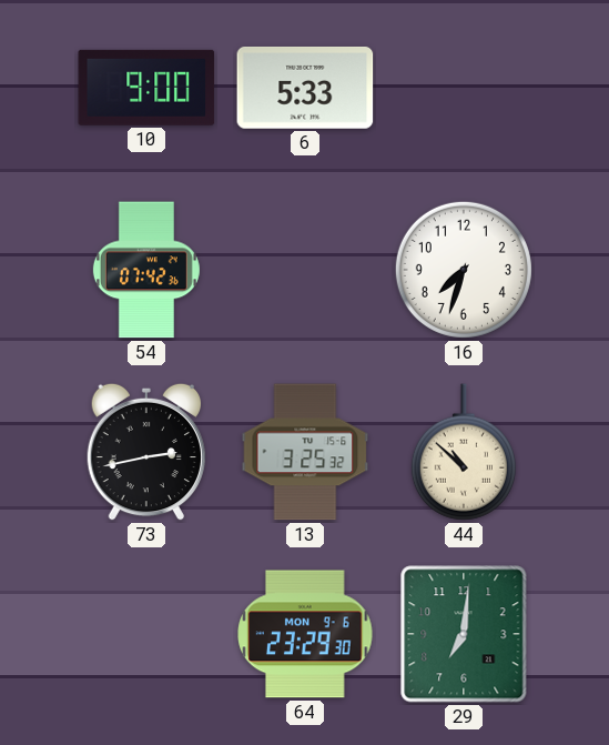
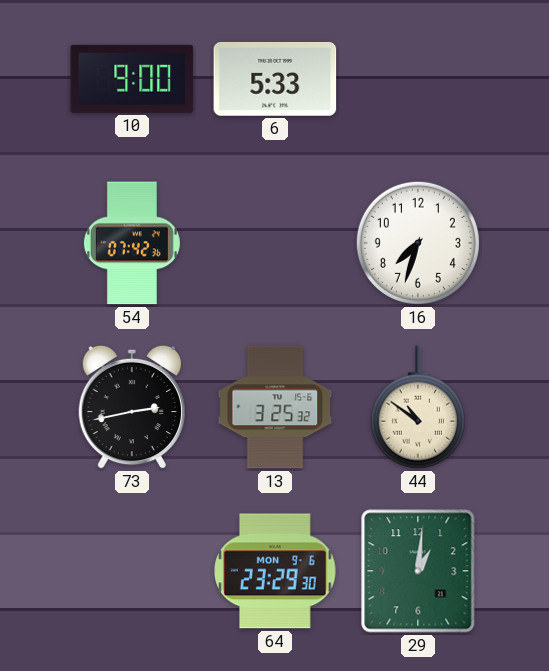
44: 10:52 -> 10:51
29: 7:01 -> 1:01
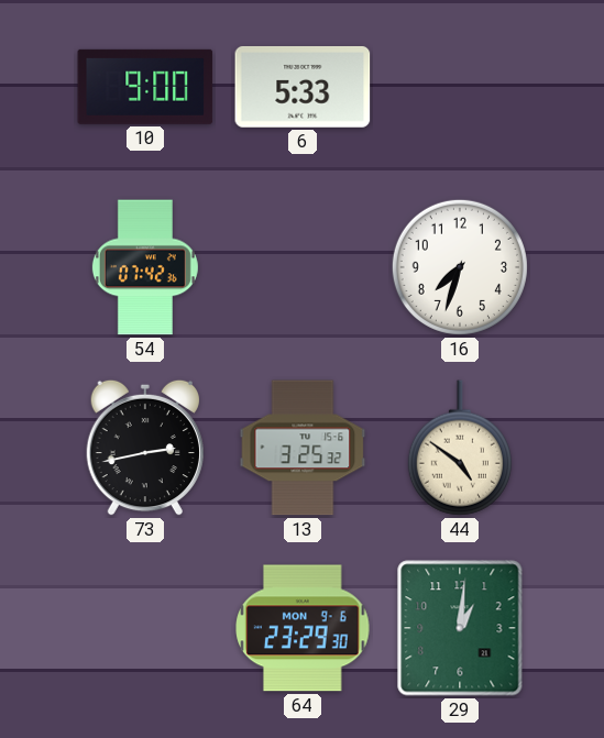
44: 10:51 -> 4:51
